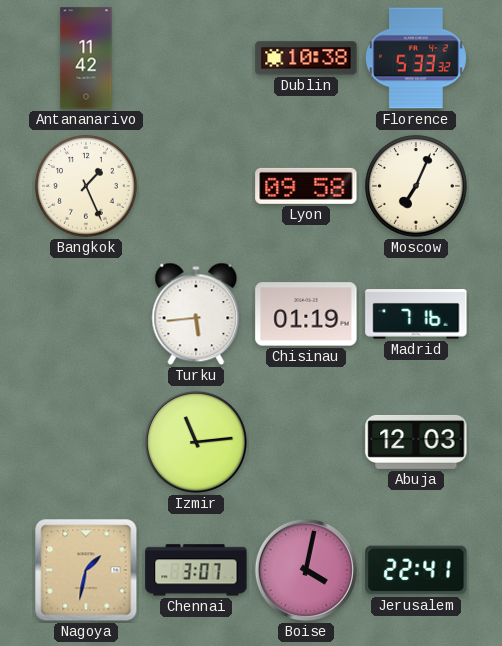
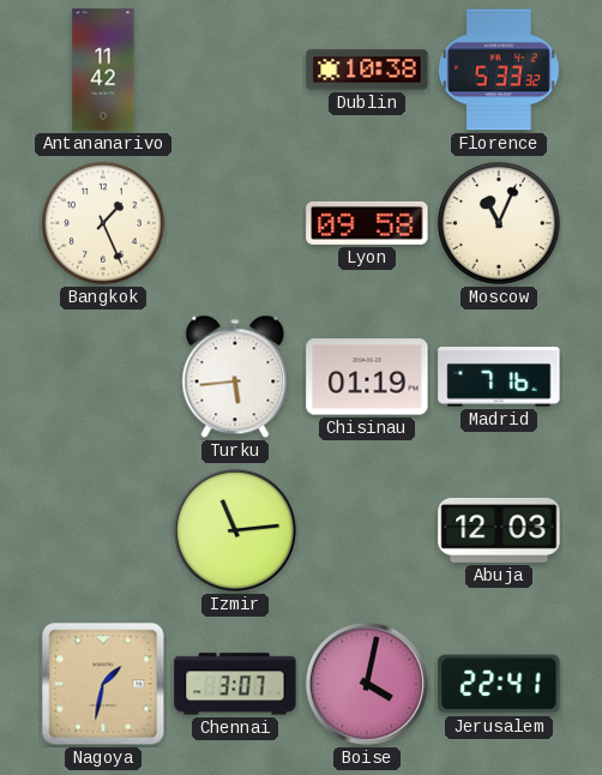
Moscow: 7:04 -> 11:04
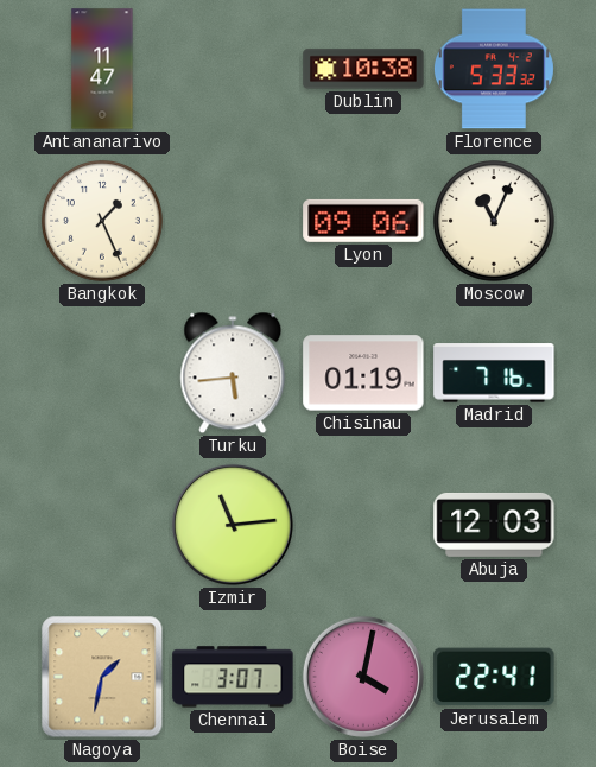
Antananarivo: 11:42 -> 11:47
Lyon: 09:58 -> 09:06
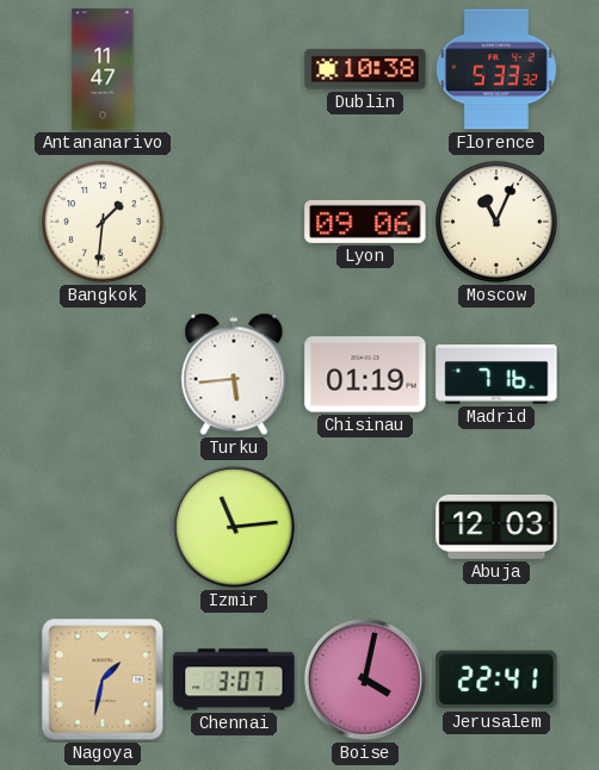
Bangkok: 1:26 -> 1:31
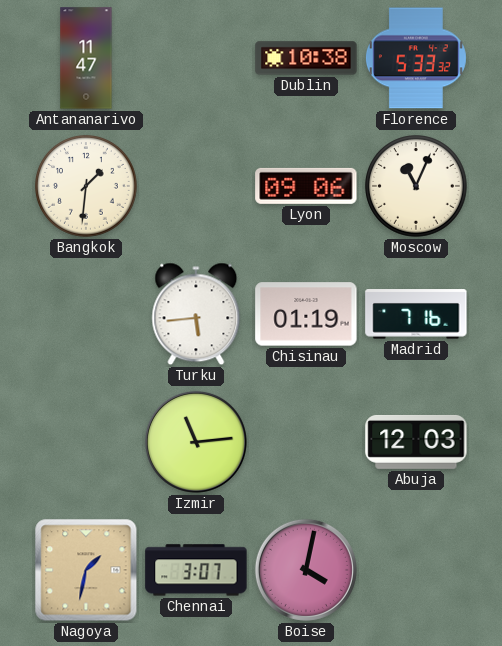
Jerusalem: 22:41 -> none
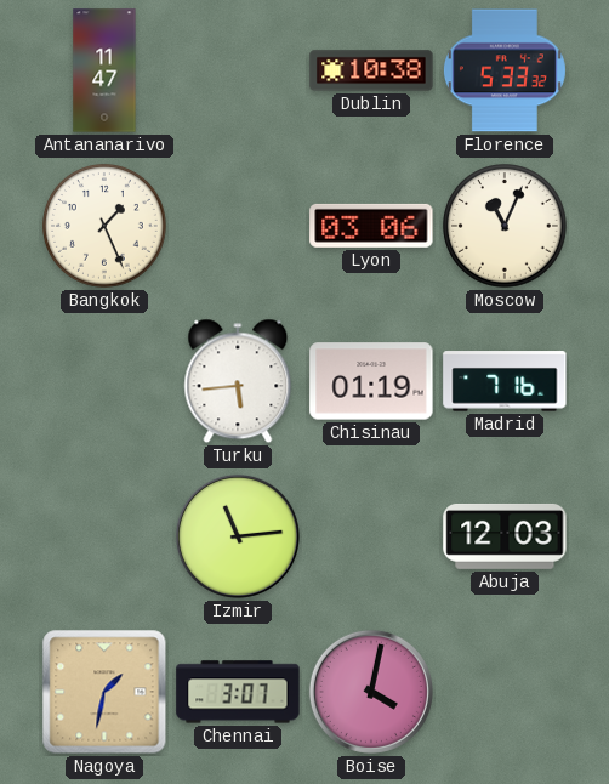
Bangkok: 1:31 -> 1:26
Lyon: 09:06 -> 03:06
